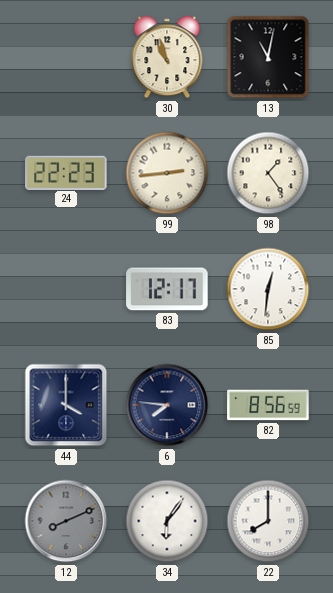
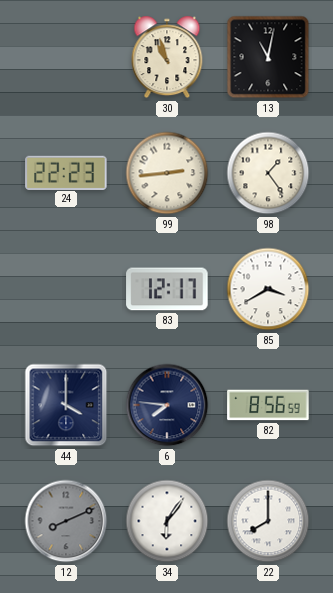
85: 12:31 -> 3:40
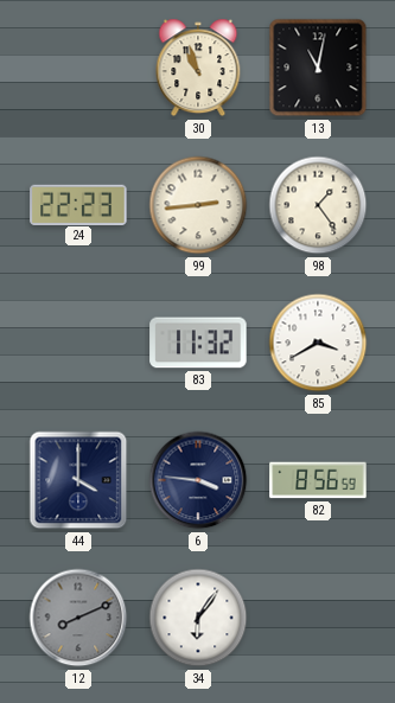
83: 12:17 -> 11:32
6: 7:46 -> 3:46
22: 8:00 -> none
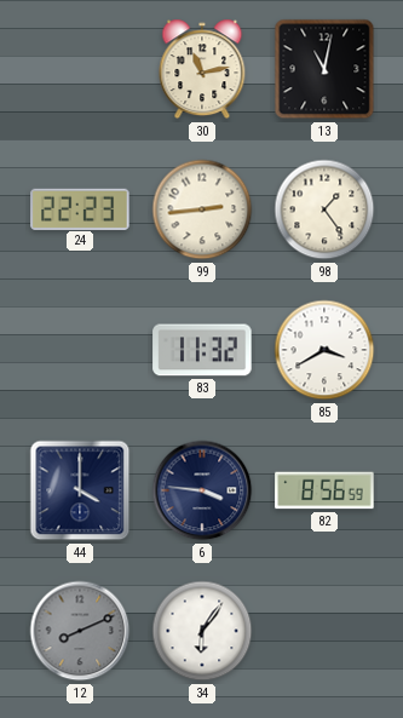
30: 10:57 -> 11:13
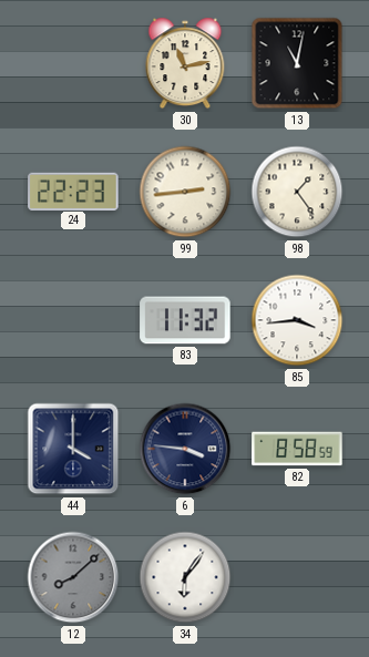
85: 3:40 -> 3:44
82: 8:56 -> 8:58
12: 8:11 -> 8:08
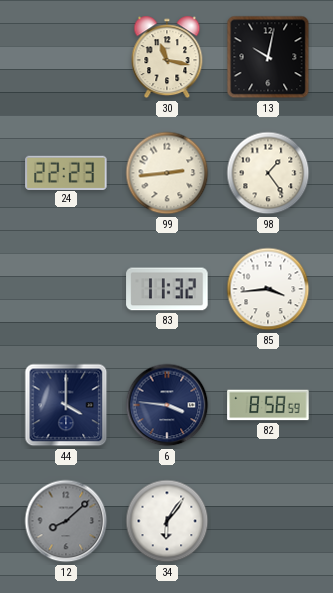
30: 11:13 -> 11:17
13: 11:02 -> 10:02
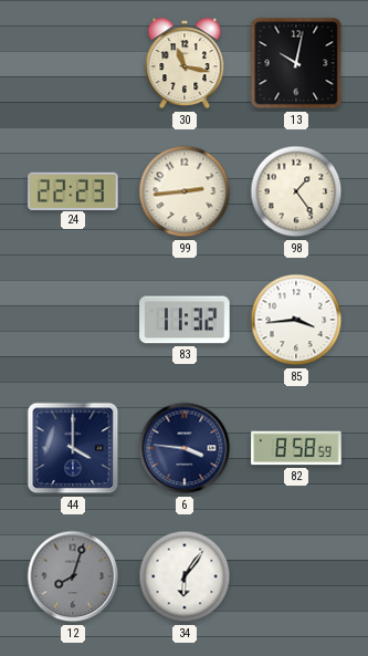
12: 8:08 -> 8:03
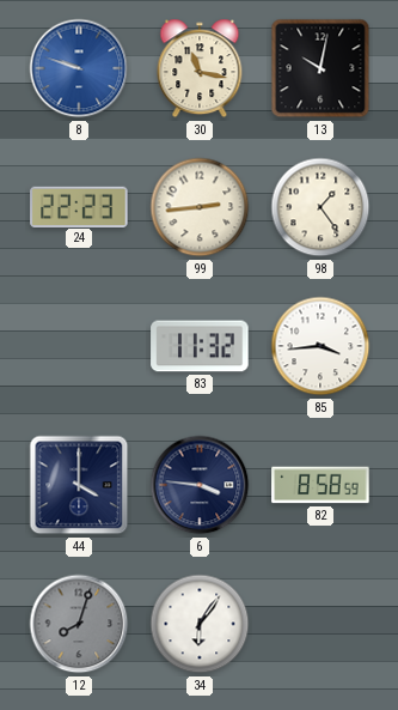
8: none -> 9:48
